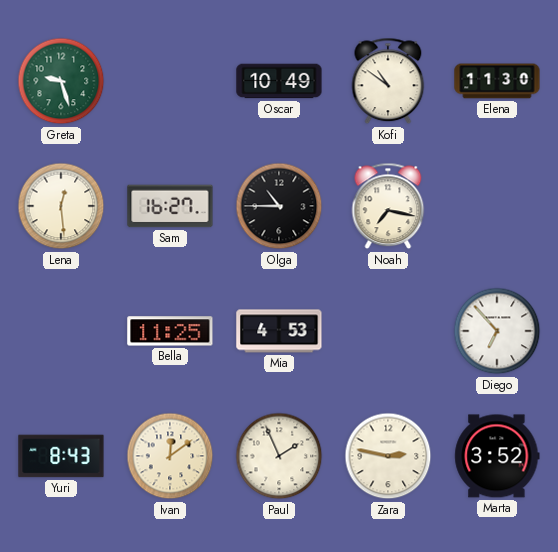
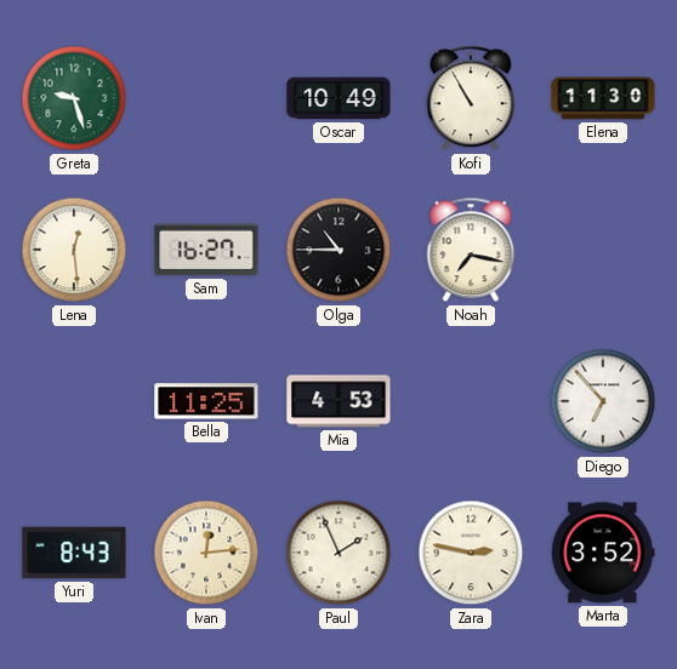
Kofi: 10:51 -> 10:55
Ivan: 12:09 -> 12:14
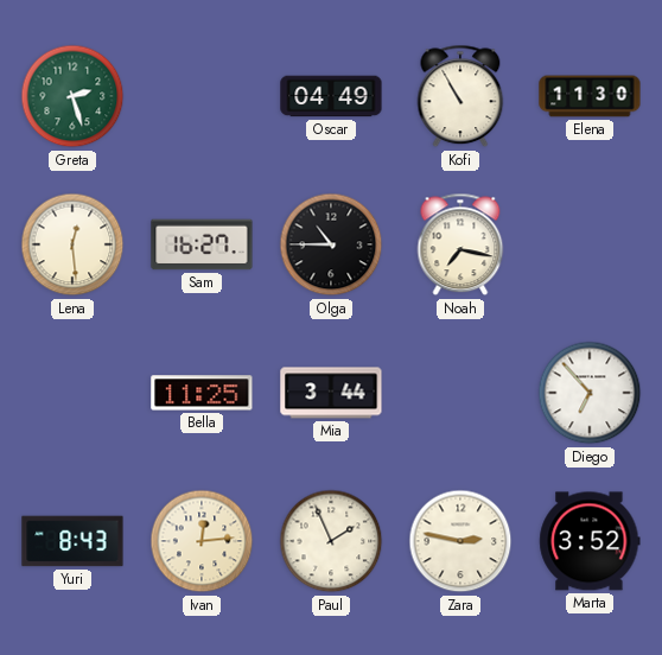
Greta: 9:27 -> 2:27
Oscar: 10:49 -> 04:49
Mia: 4:53 -> 3:44
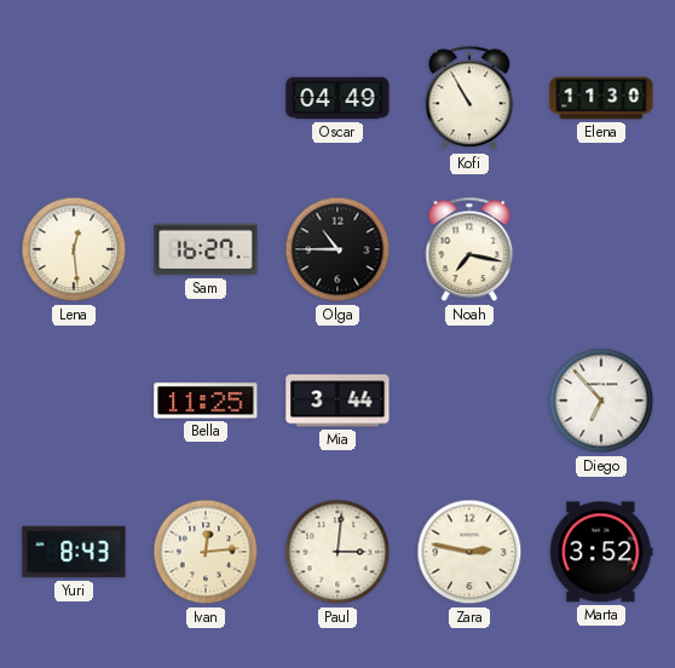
Greta: 2:27 -> none
Paul: 1:56 -> 3:01
